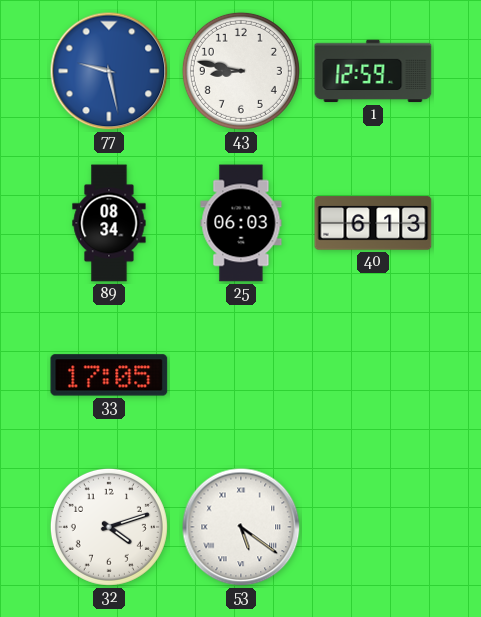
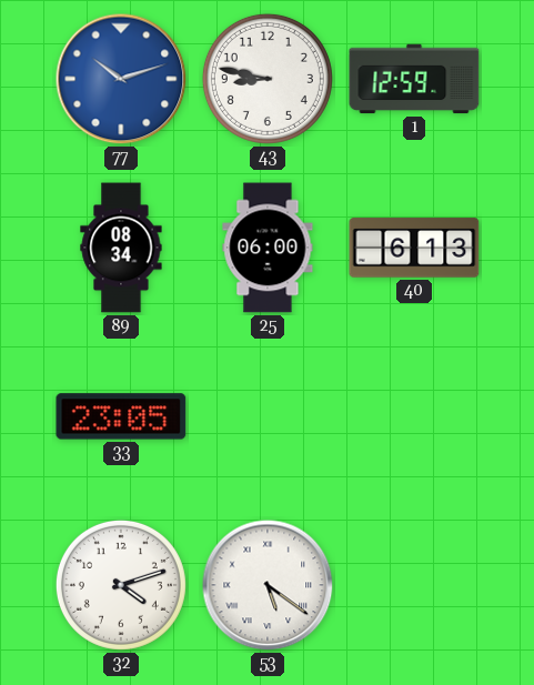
77: 9:28 -> 10:12
25: 06:03 -> 06:00
33: 17:05 -> 23:05
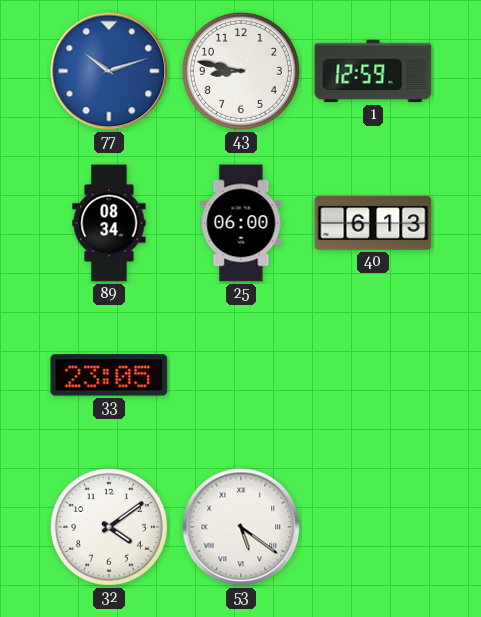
32: 4:12 -> 4:09
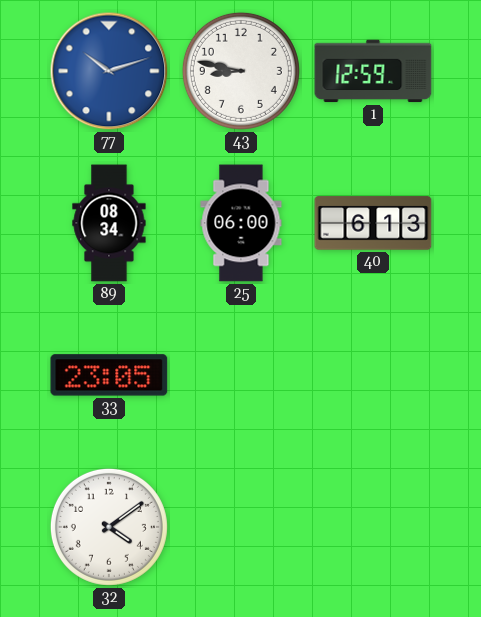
53: 5:21 -> none
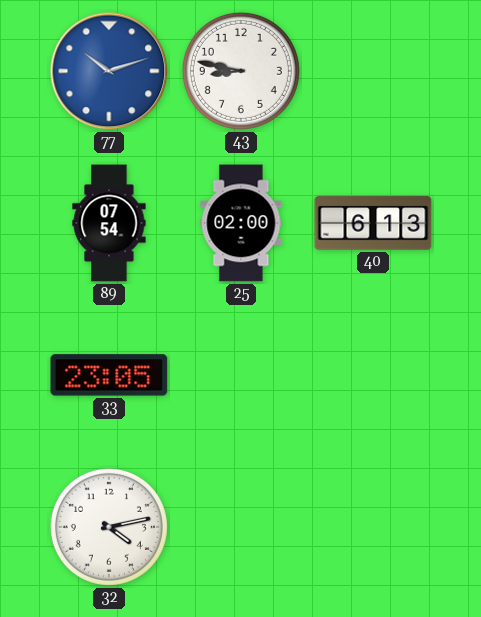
1: 12:59 -> none
89: 08:34 -> 07:54
25: 06:00 -> 02:00
32: 4:09 -> 4:13
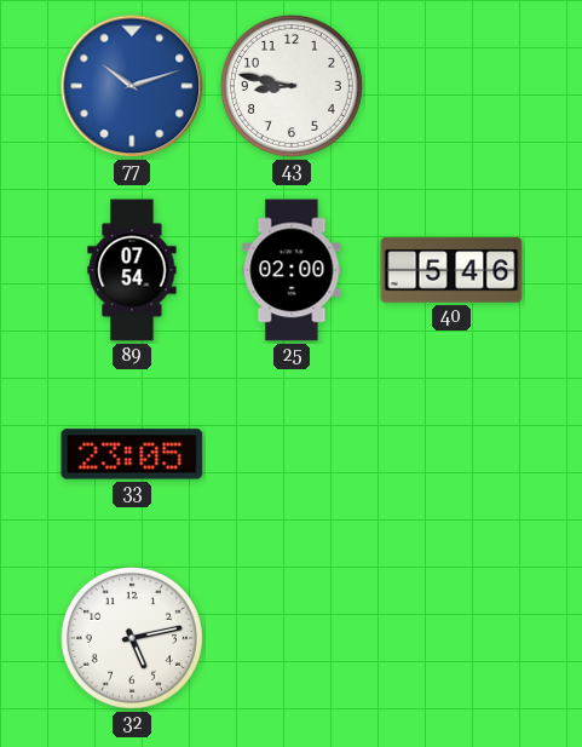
40: 6:13 -> 5:46
32: 4:13 -> 5:13
